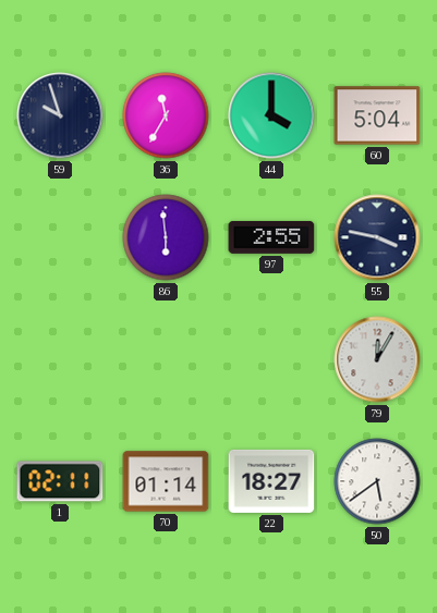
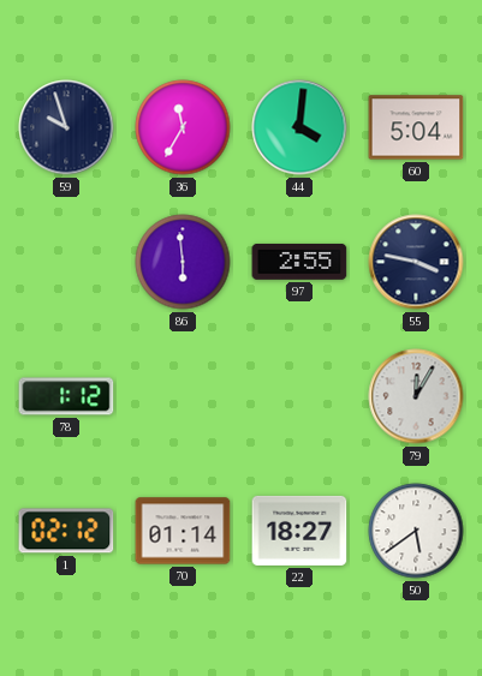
44: 4:00 -> 4:01
78: none -> 1:12
1: 02:11 -> 02:12
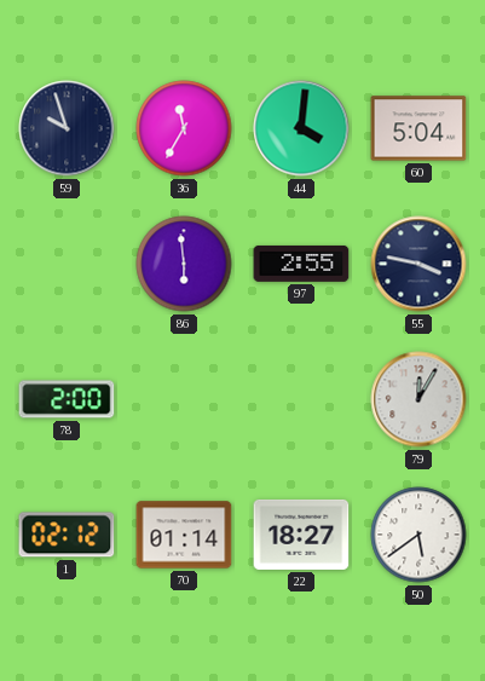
78: 1:12 -> 2:00
